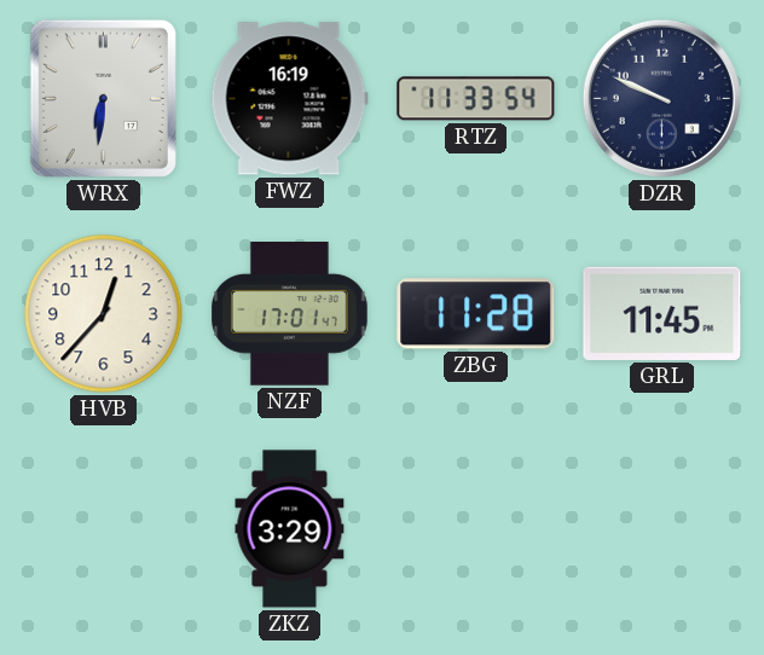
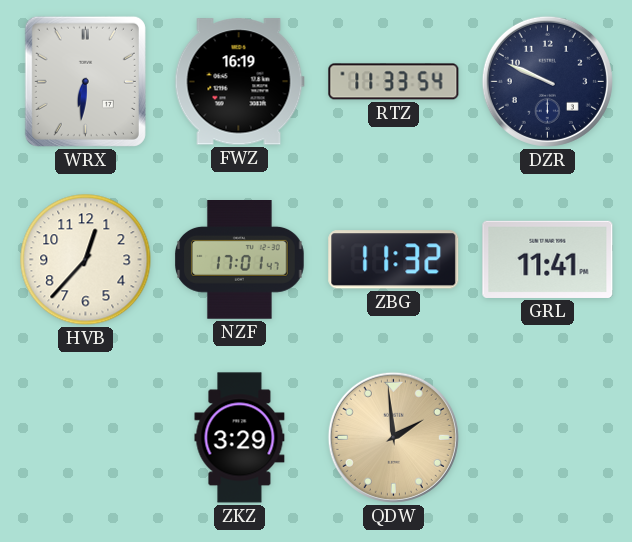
ZBG: 11:28 -> 11:32
GRL: 11:45 -> 11:41
QDW: none -> 1:59
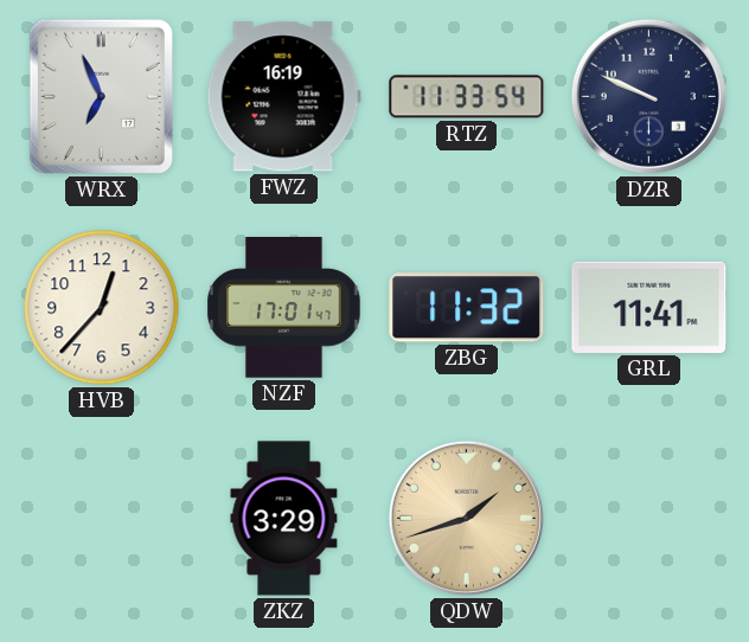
WRX: 6:31 -> 6:56
QDW: 1:59 -> 1:42
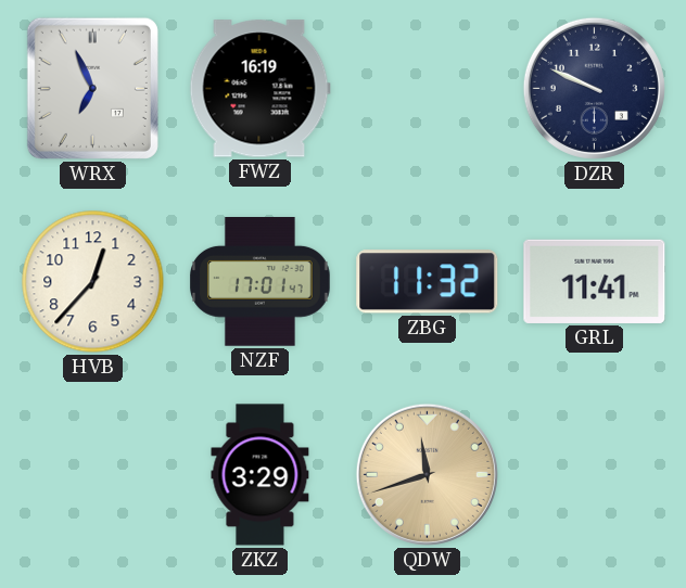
RTZ: 11:33 -> none
QDW: 1:42 -> 11:42
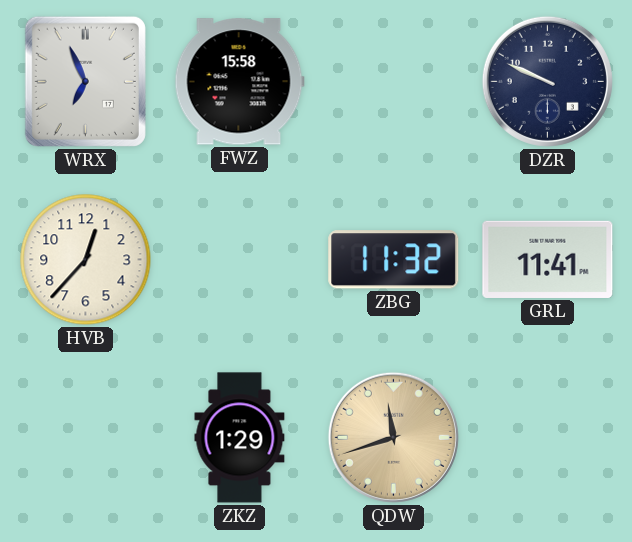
FWZ: 16:19 -> 15:58
NZF: 17:01 -> none
ZKZ: 3:29 -> 1:29
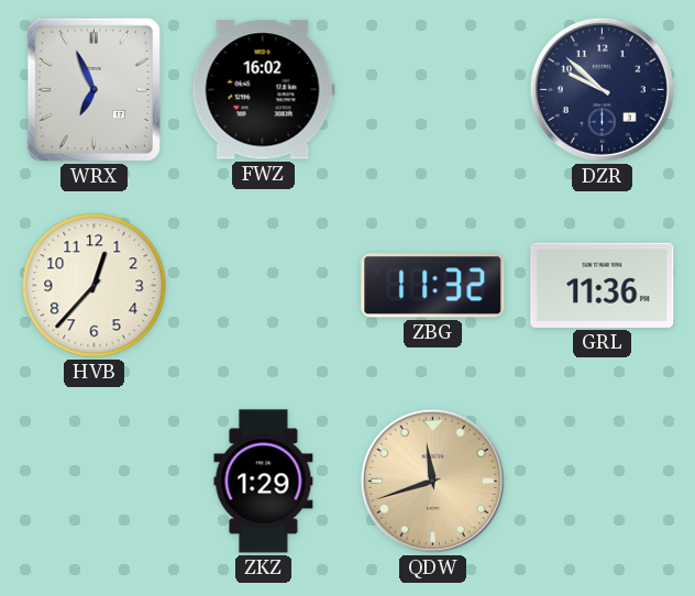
FWZ: 15:58 -> 16:02
DZR: 9:49 -> 9:52
GRL: 11:41 -> 11:36
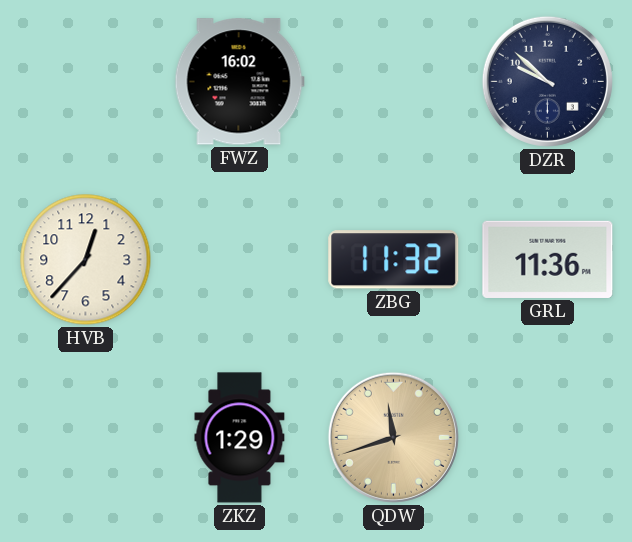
WRX: 6:56 -> none
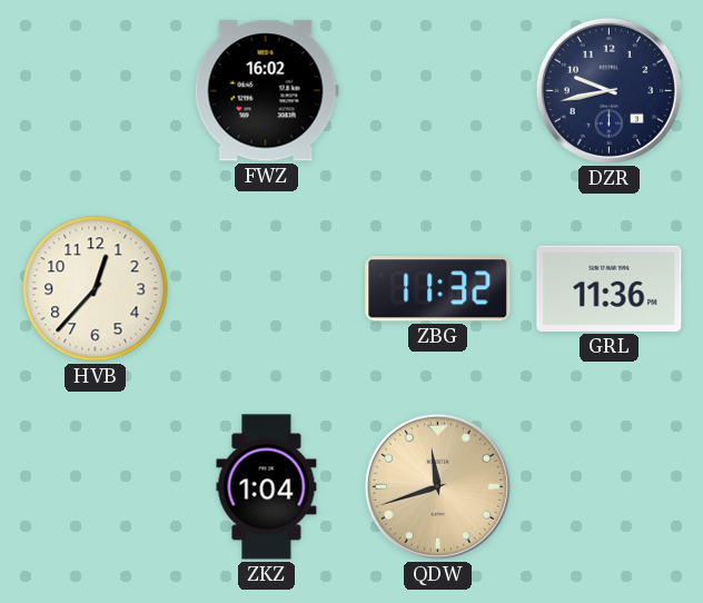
DZR: 9:52 -> 9:43
ZKZ: 1:29 -> 1:04
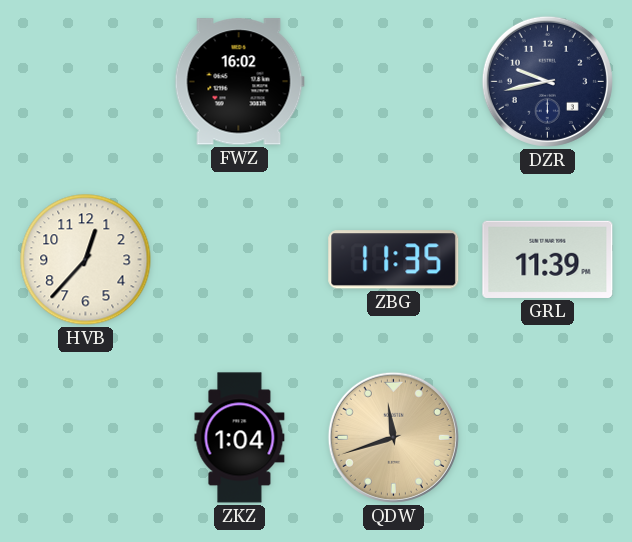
ZBG: 11:32 -> 11:35
GRL: 11:36 -> 11:39
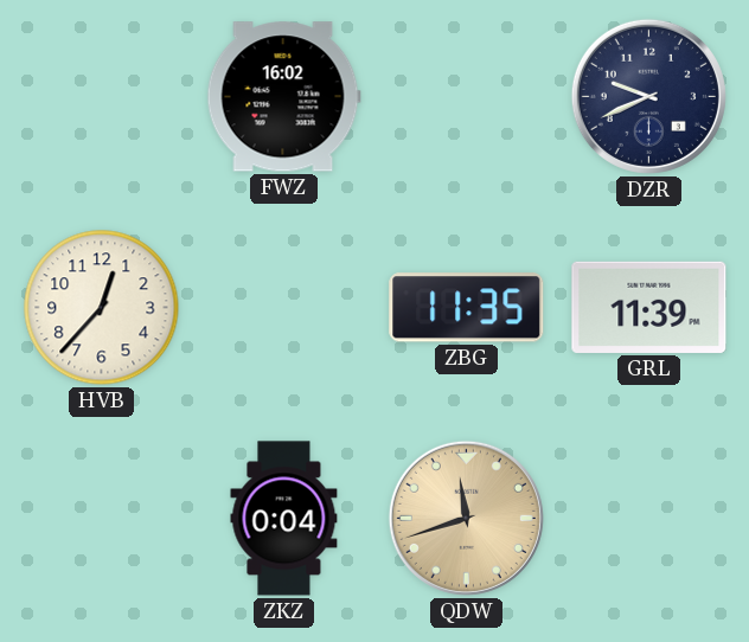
DZR: 9:43 -> 9:41
ZKZ: 1:04 -> 0:04
